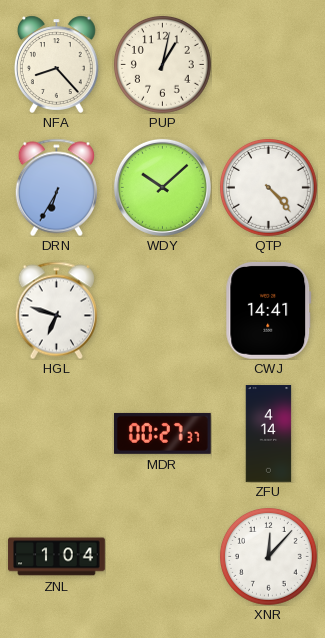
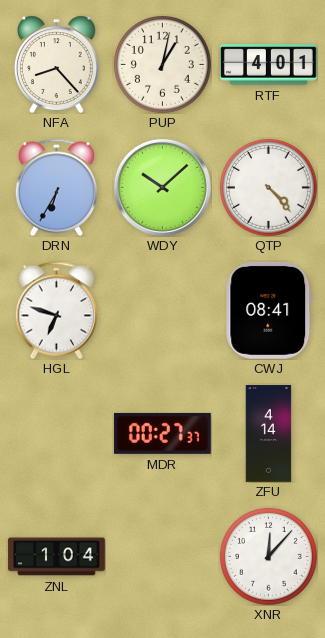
RTF: none -> 4:01
CWJ: 14:41 -> 08:41
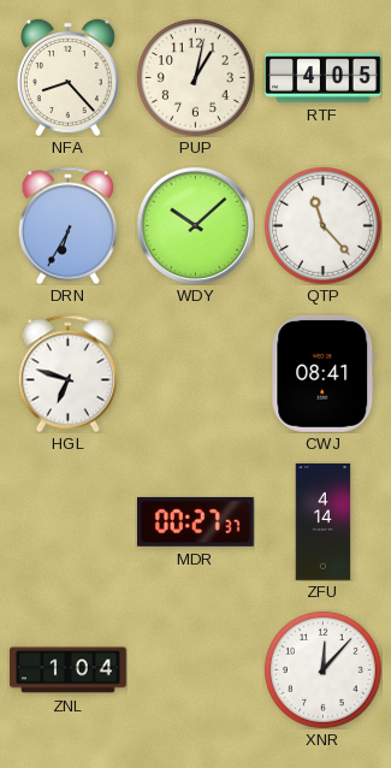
RTF: 4:01 -> 4:05
QTP: 4:23 -> 11:23
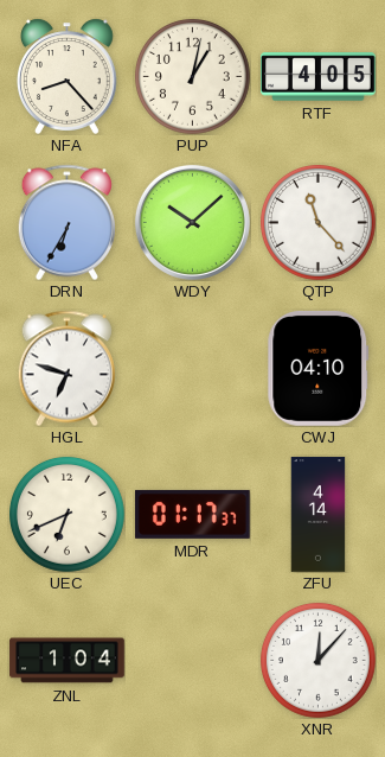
CWJ: 08:41 -> 04:10
UEC: none -> 6:41
MDR: 00:27 -> 01:17
